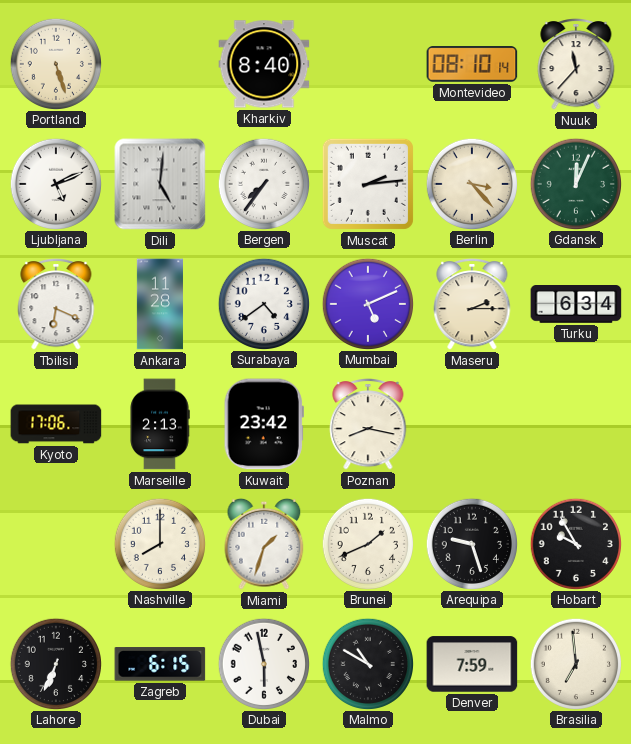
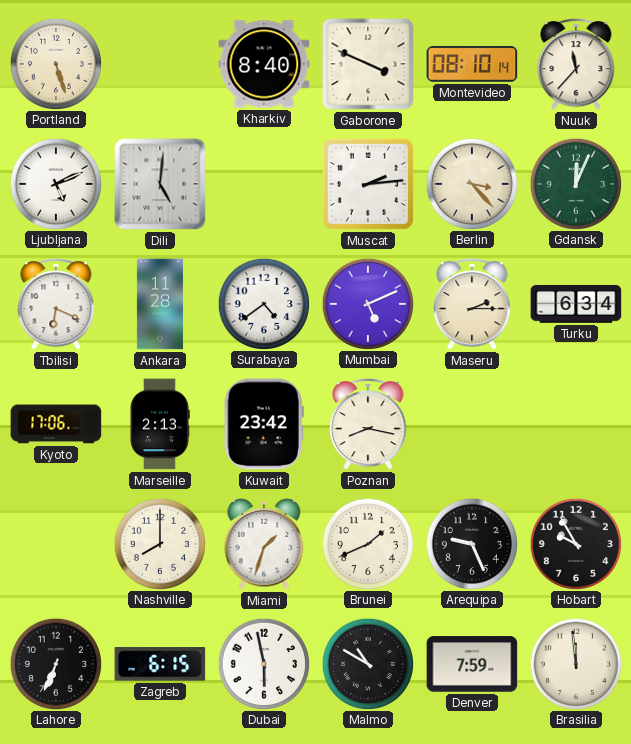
Gaborone: none -> 3:49
Bergen: 7:36 -> none
Arequipa: 9:27 -> 9:26
Brasilia: 6:59 -> 11:59
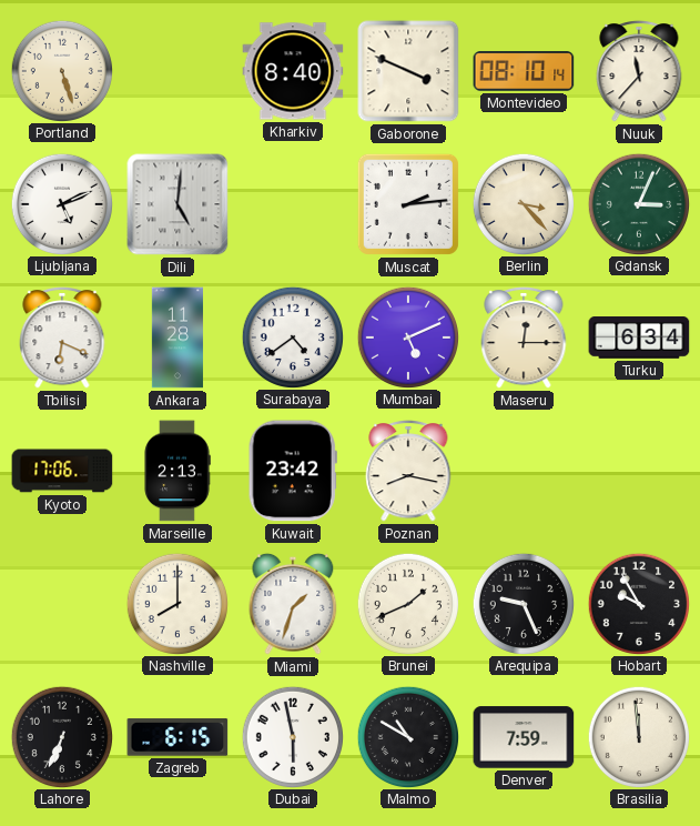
Gdansk: 12:04 -> 3:04
Maseru: 2:15 -> 12:15
